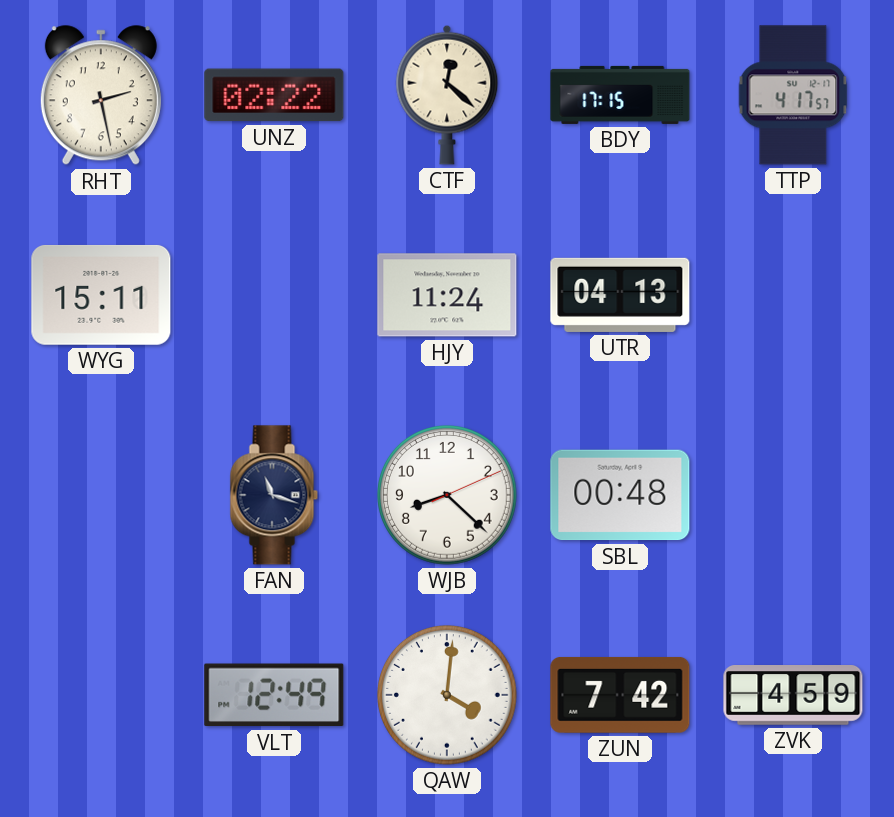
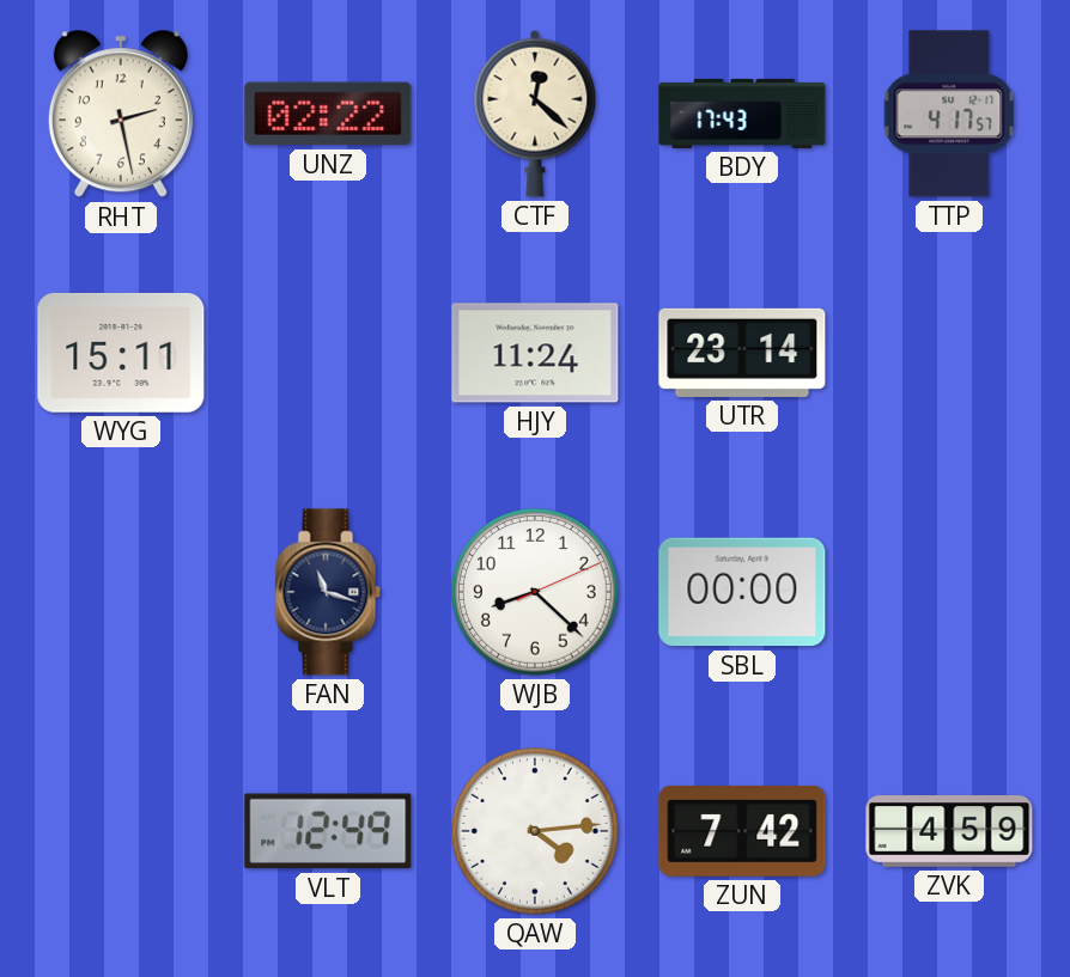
BDY: 17:15 -> 17:43
UTR: 04:13 -> 23:14
SBL: 00:48 -> 00:00
QAW: 4:01 -> 4:14
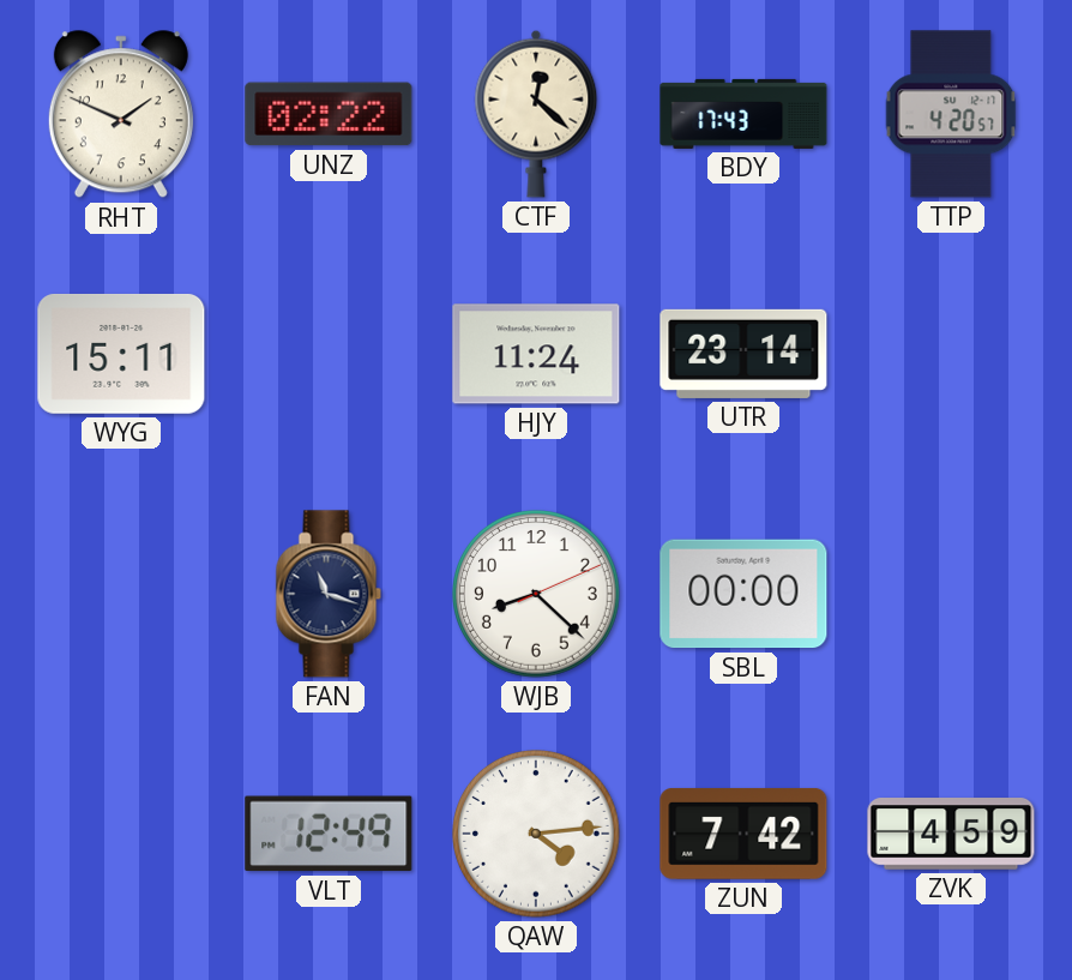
RHT: 2:28 -> 1:49
TTP: 4:17 -> 4:20
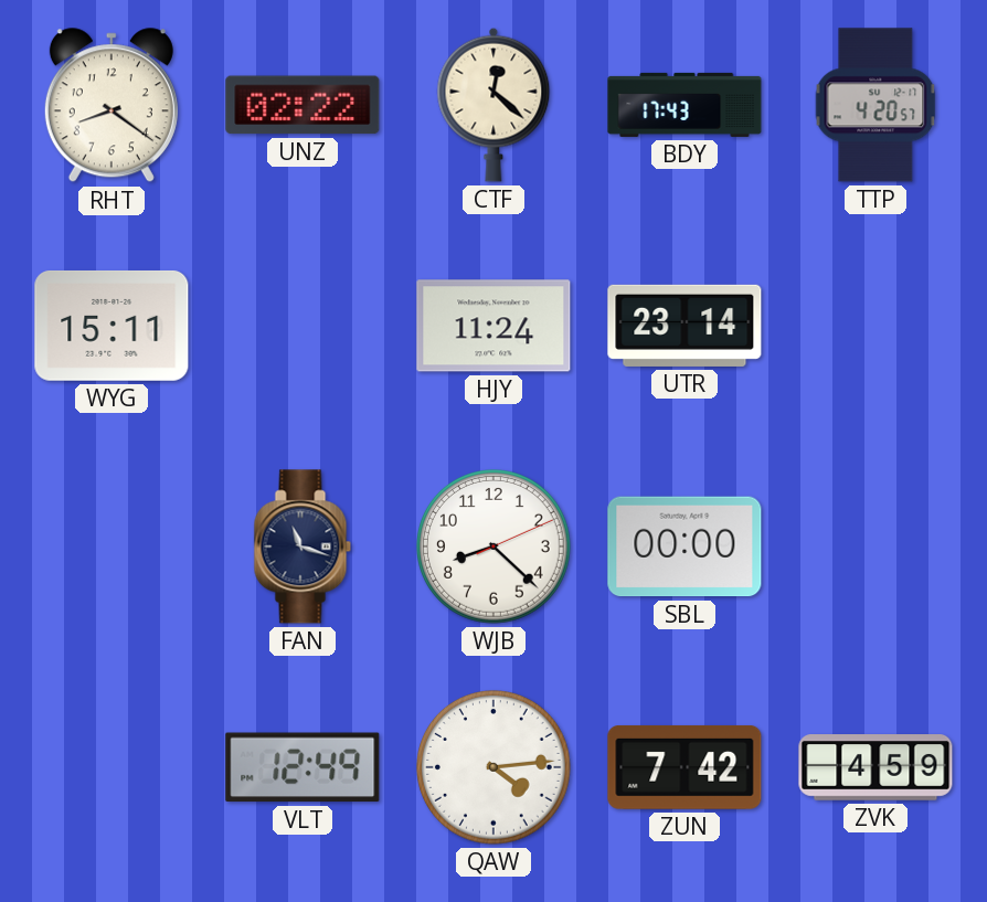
RHT: 1:49 -> 8:21
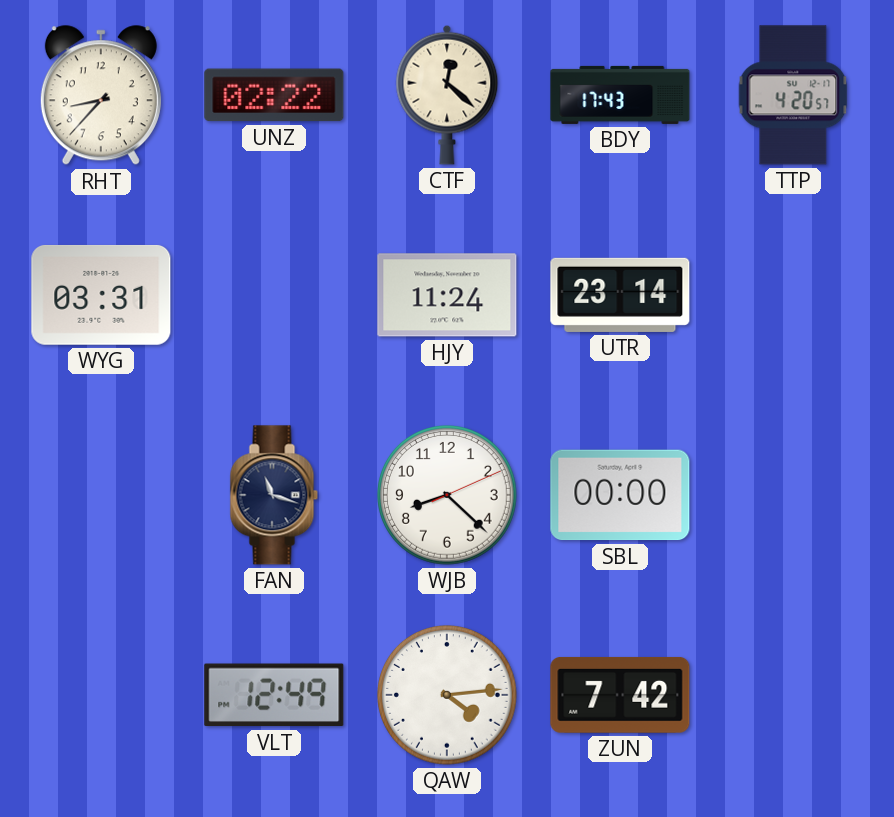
RHT: 8:21 -> 8:37
WYG: 15:11 -> 03:31
ZVK: 4:59 -> none
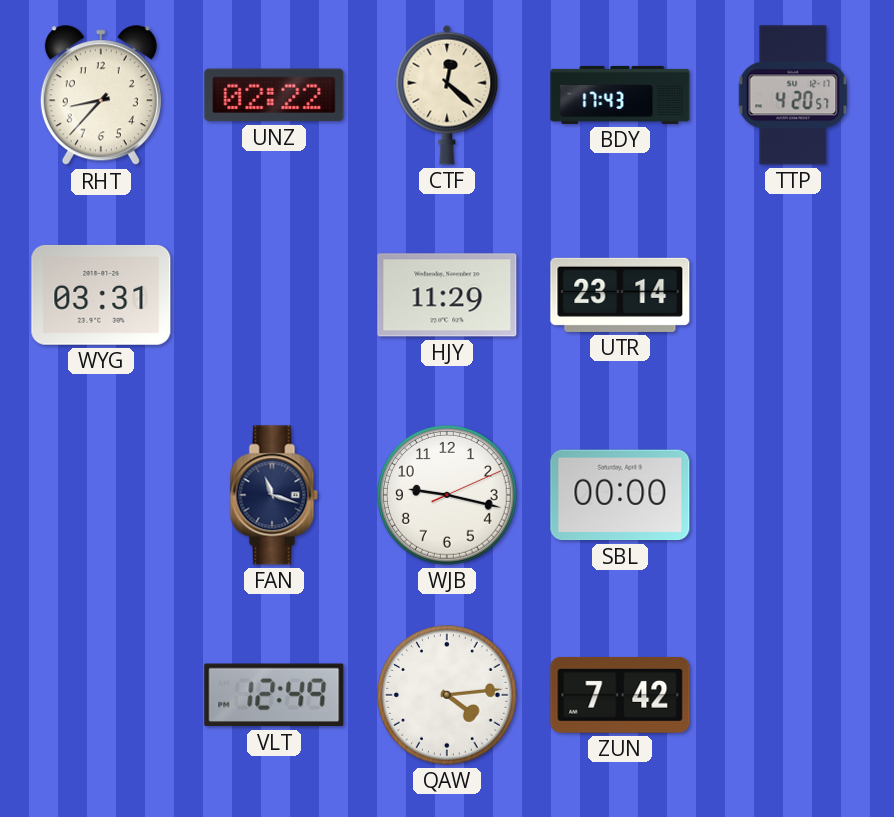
HJY: 11:24 -> 11:29
WJB: 8:22 -> 9:17
